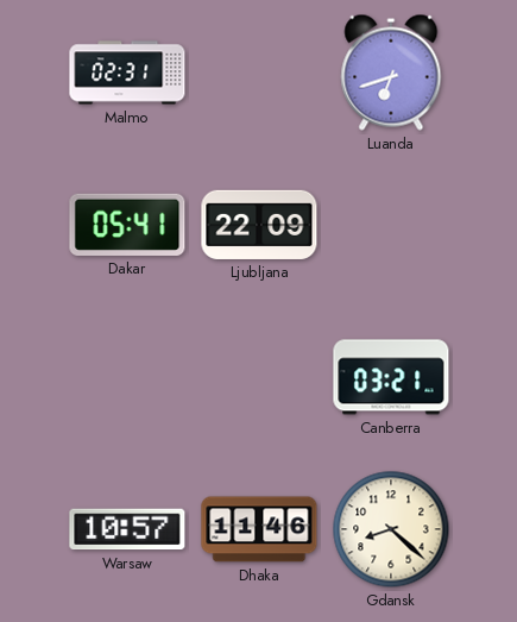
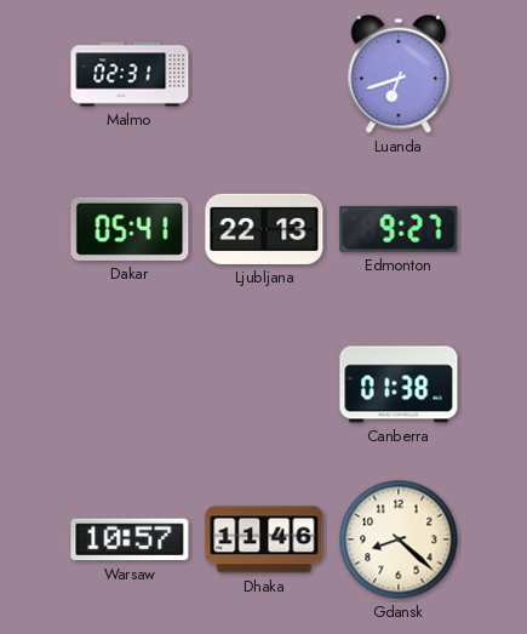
Ljubljana: 22:09 -> 22:13
Edmonton: none -> 9:27
Canberra: 03:21 -> 01:38
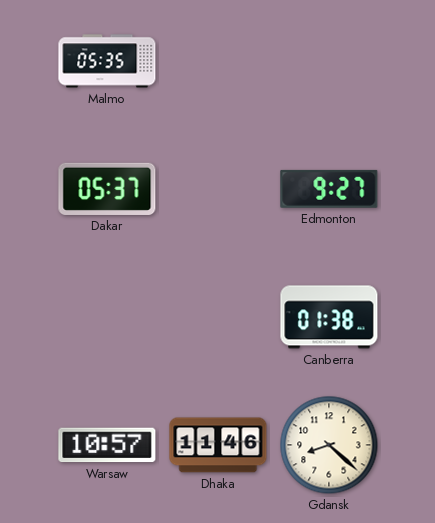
Malmo: 02:31 -> 05:35
Luanda: 6:42 -> none
Dakar: 05:41 -> 05:37
Ljubljana: 22:13 -> none
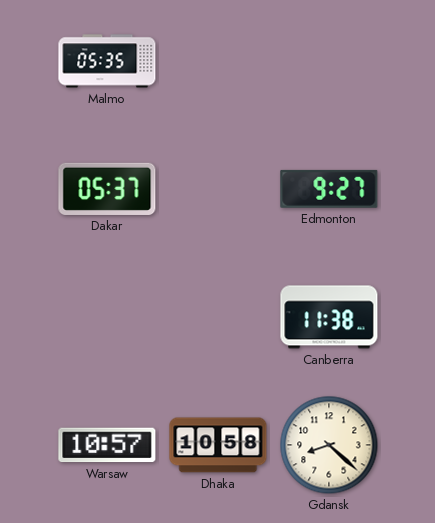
Canberra: 01:38 -> 11:38
Dhaka: 11:46 -> 10:58
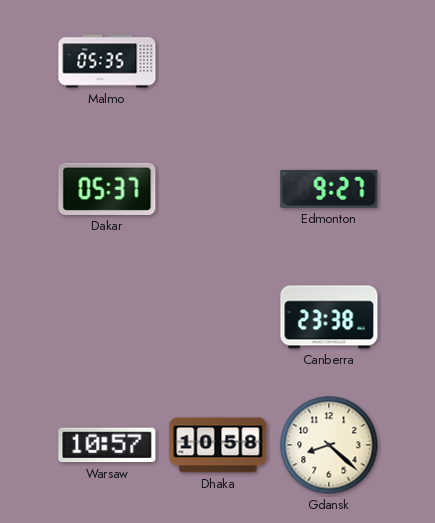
Canberra: 11:38 -> 23:38
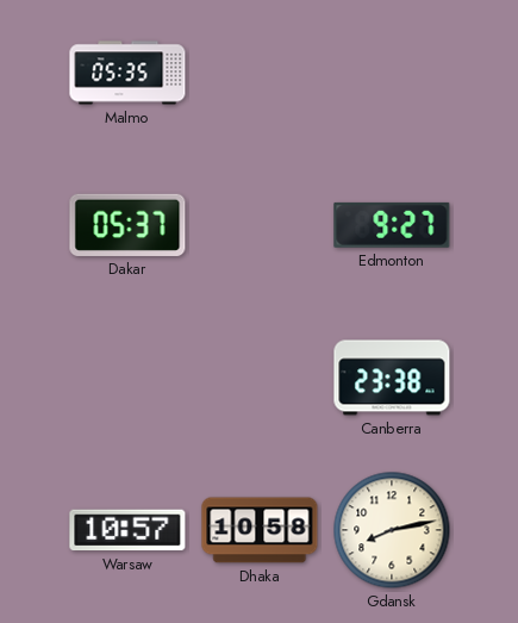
Gdansk: 8:22 -> 8:13
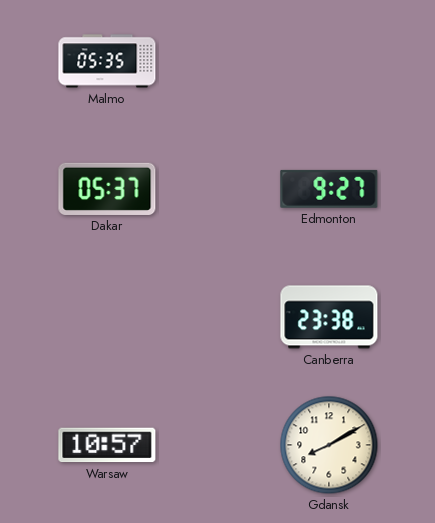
Dhaka: 10:58 -> none
Gdansk: 8:13 -> 8:10
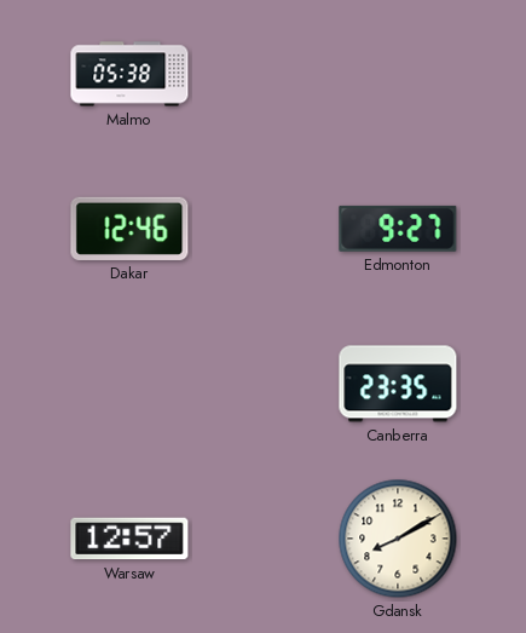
Malmo: 05:35 -> 05:38
Dakar: 05:37 -> 12:46
Canberra: 23:38 -> 23:35
Warsaw: 10:57 -> 12:57
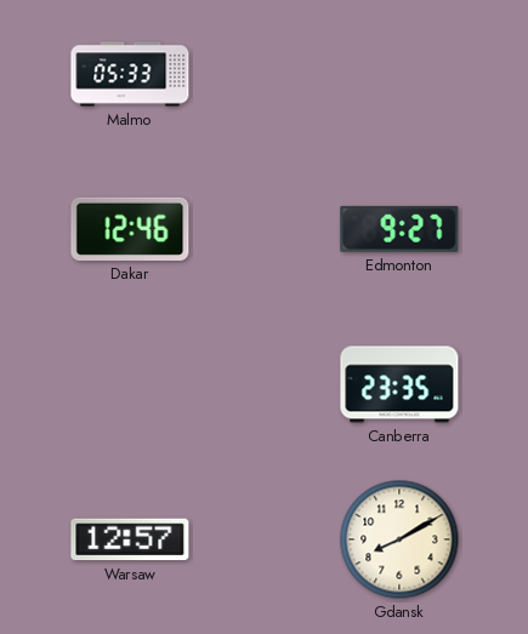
Malmo: 05:38 -> 05:33
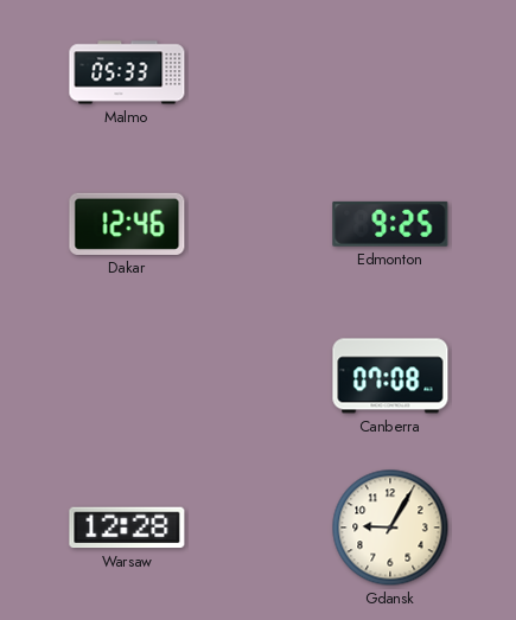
Edmonton: 9:27 -> 9:25
Canberra: 23:35 -> 07:08
Warsaw: 12:57 -> 12:28
Gdansk: 8:10 -> 9:05
